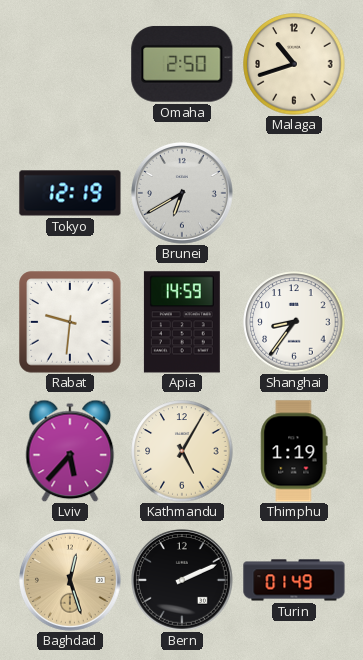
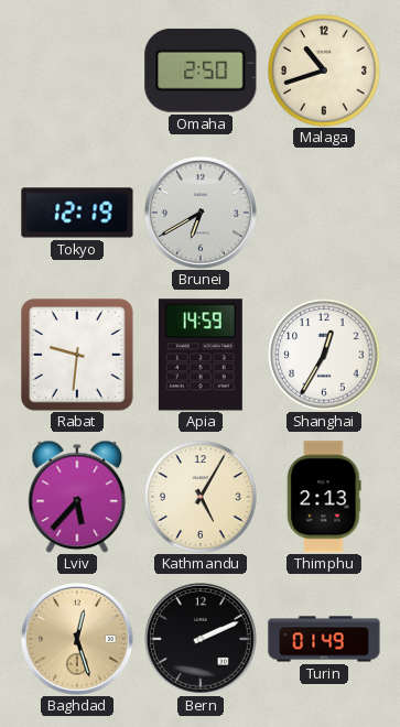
Shanghai: 8:36 -> 12:35
Thimphu: 1:19 -> 2:13
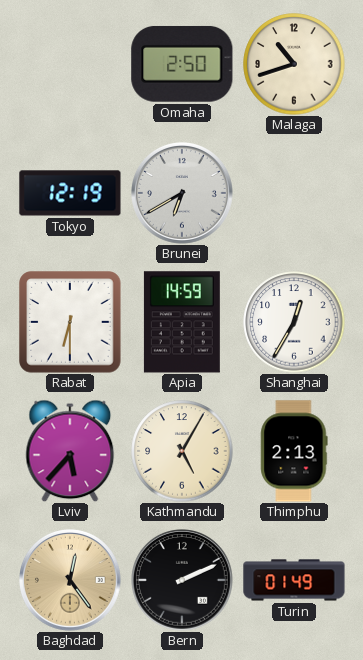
Rabat: 9:31 -> 6:30
Baghdad: 12:27 -> 12:24
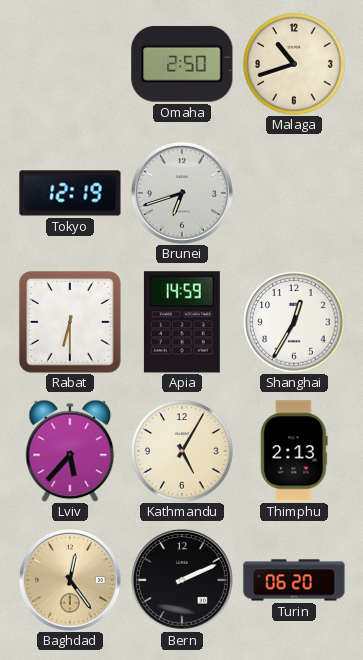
Brunei: 6:40 -> 6:42
Turin: 01:49 -> 06:20
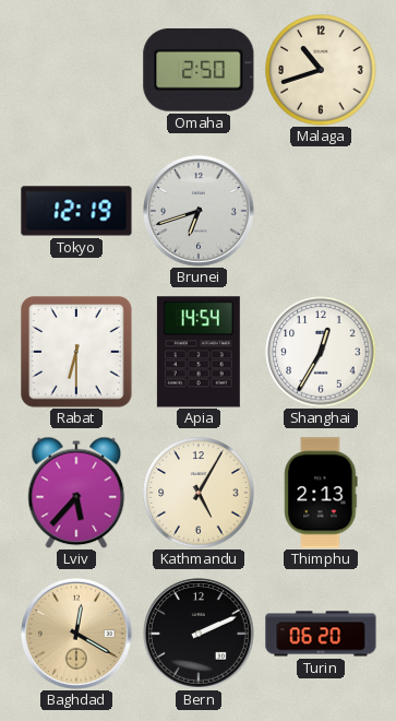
Apia: 14:59 -> 14:54
Baghdad: 12:24 -> 12:20
